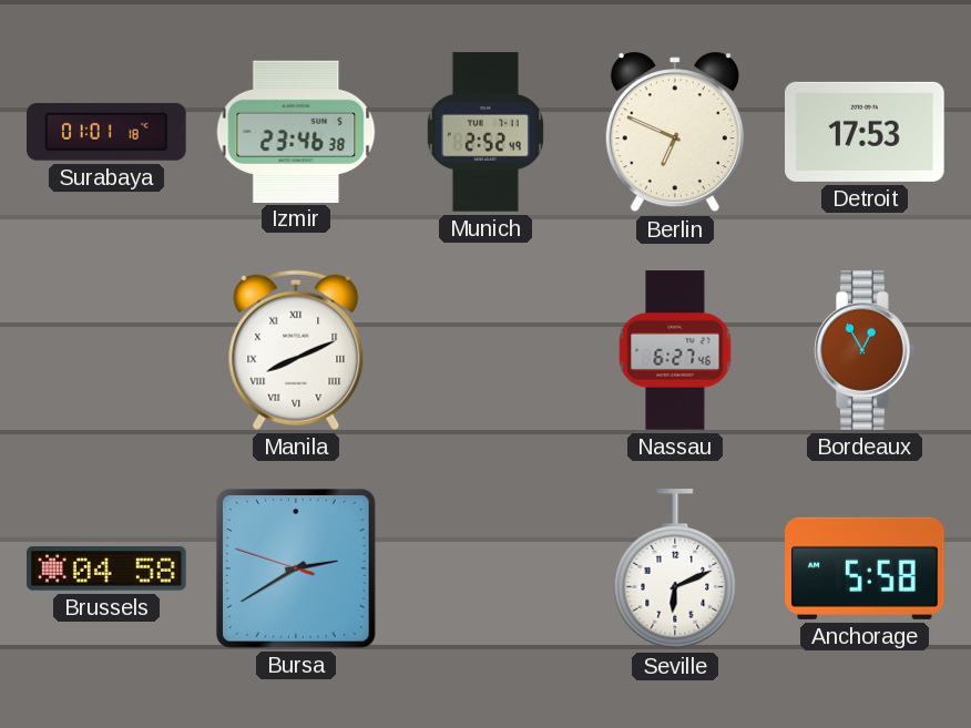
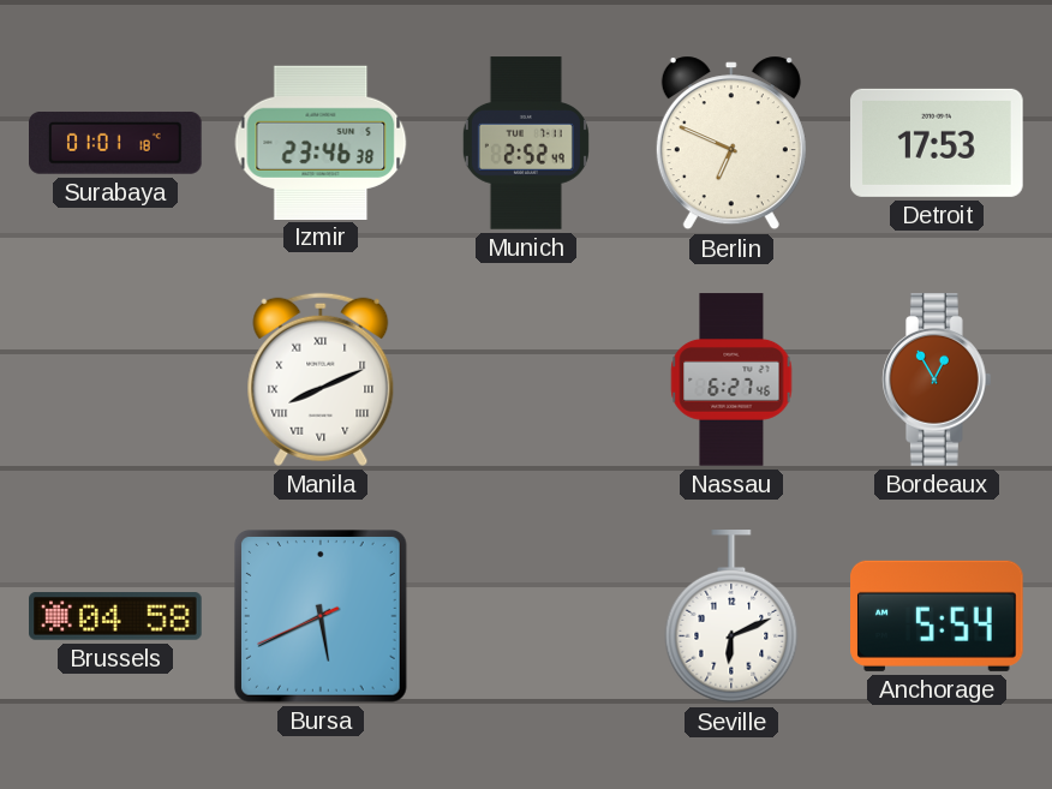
Bursa: 2:39 -> 5:40
Anchorage: 5:58 -> 5:54
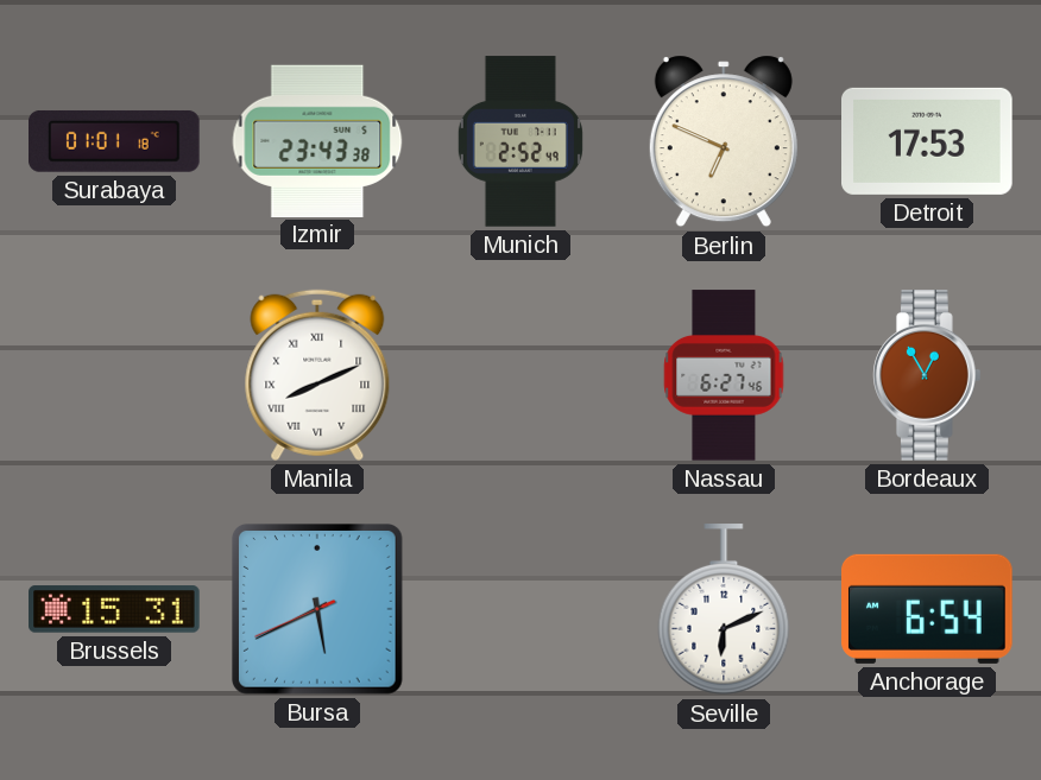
Izmir: 23:46 -> 23:43
Brussels: 04:58 -> 15:31
Anchorage: 5:54 -> 6:54
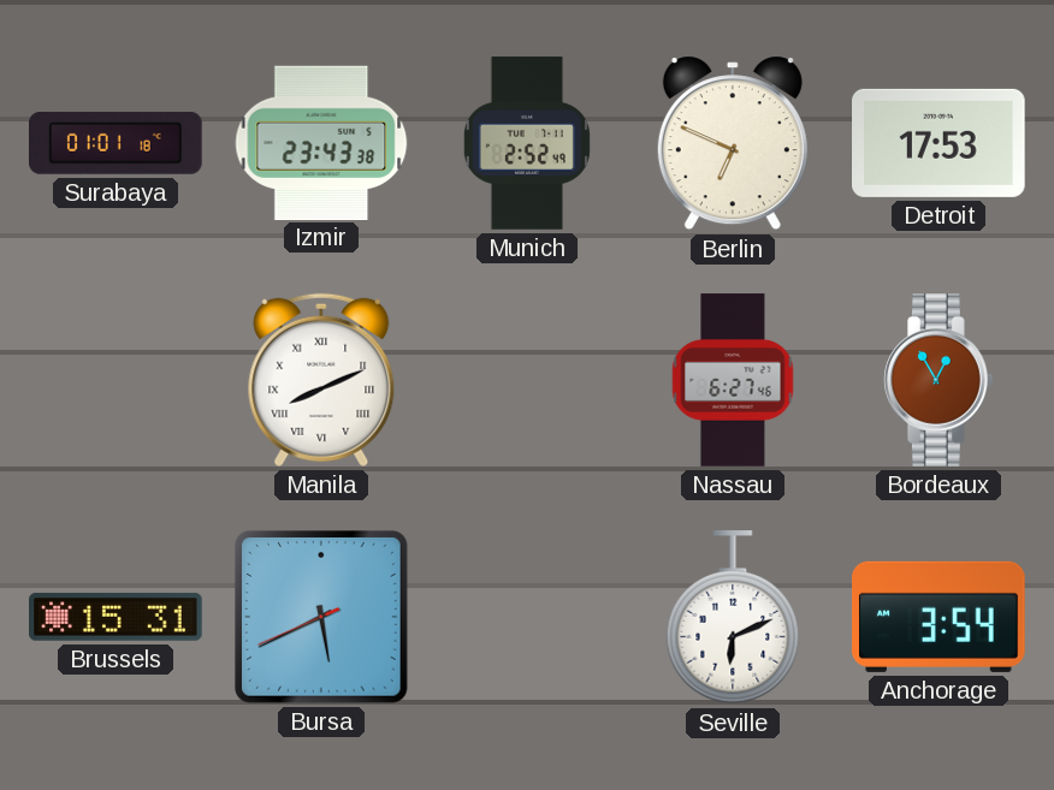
Anchorage: 6:54 -> 3:54
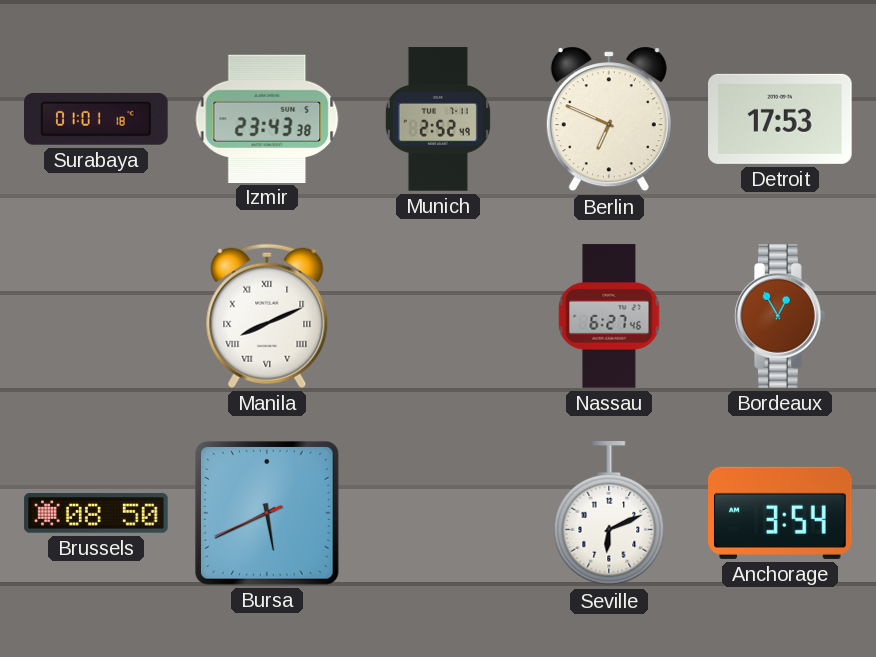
Brussels: 15:31 -> 08:50
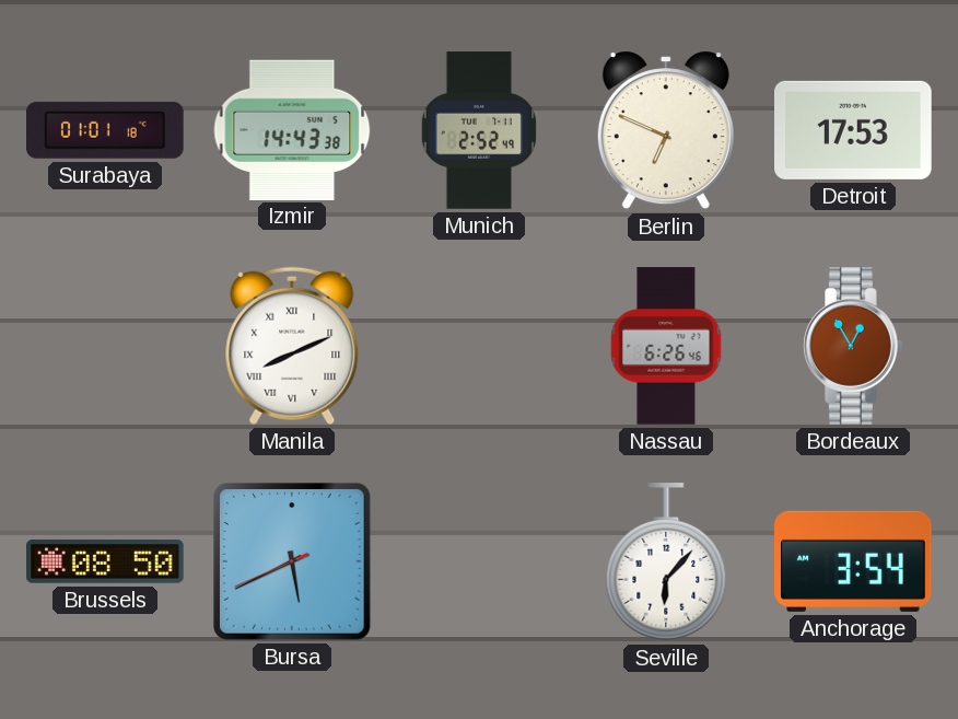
Izmir: 23:43 -> 14:43
Nassau: 6:27 -> 6:26
Seville: 6:11 -> 6:07
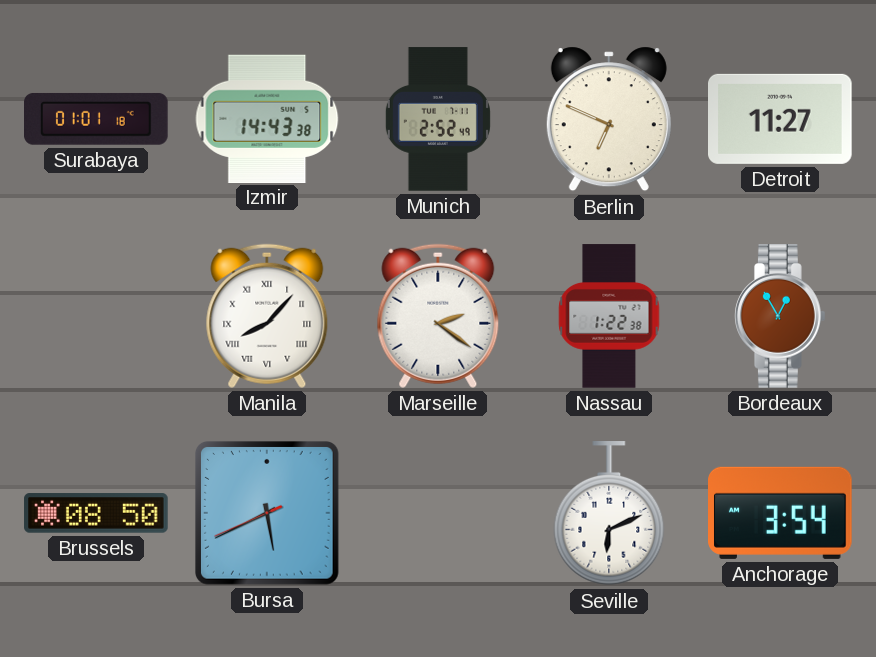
Detroit: 17:53 -> 11:27
Manila: 8:11 -> 8:07
Marseille: none -> 2:21
Nassau: 6:26 -> 1:22
Seville: 6:07 -> 6:11
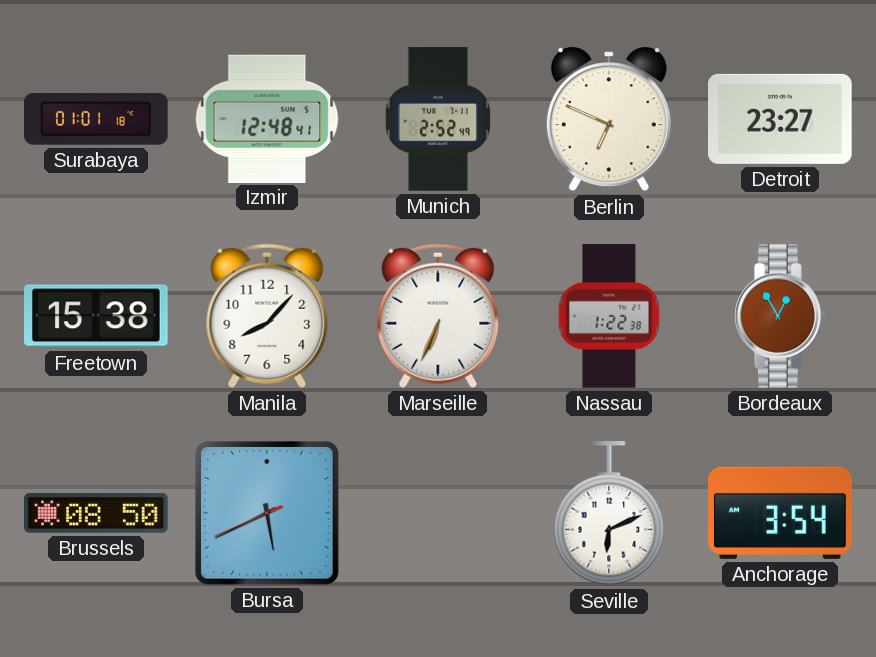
Izmir: 14:43 -> 12:48
Detroit: 11:27 -> 23:27
Freetown: none -> 15:38
Manila numerals: Roman -> Arabic
Marseille: 2:21 -> 6:34
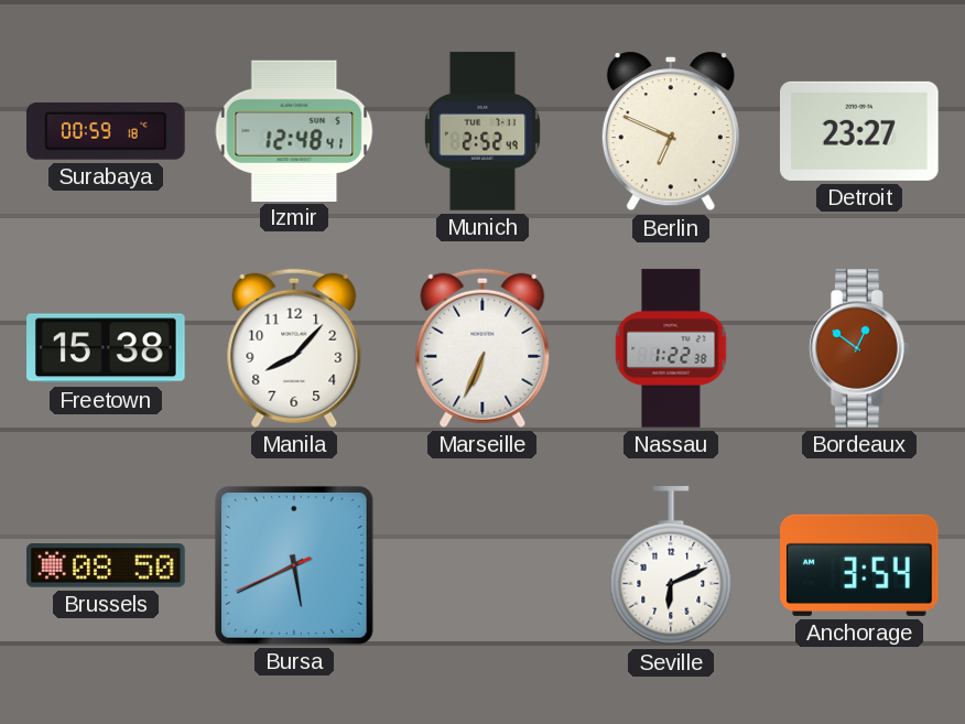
Surabaya: 01:01 -> 00:59
Bordeaux: 12:55 -> 12:51
